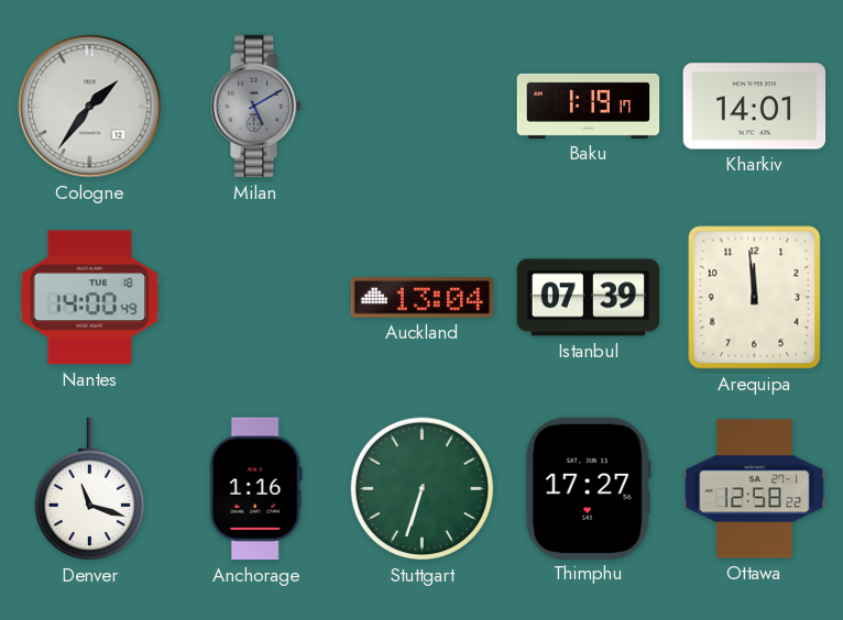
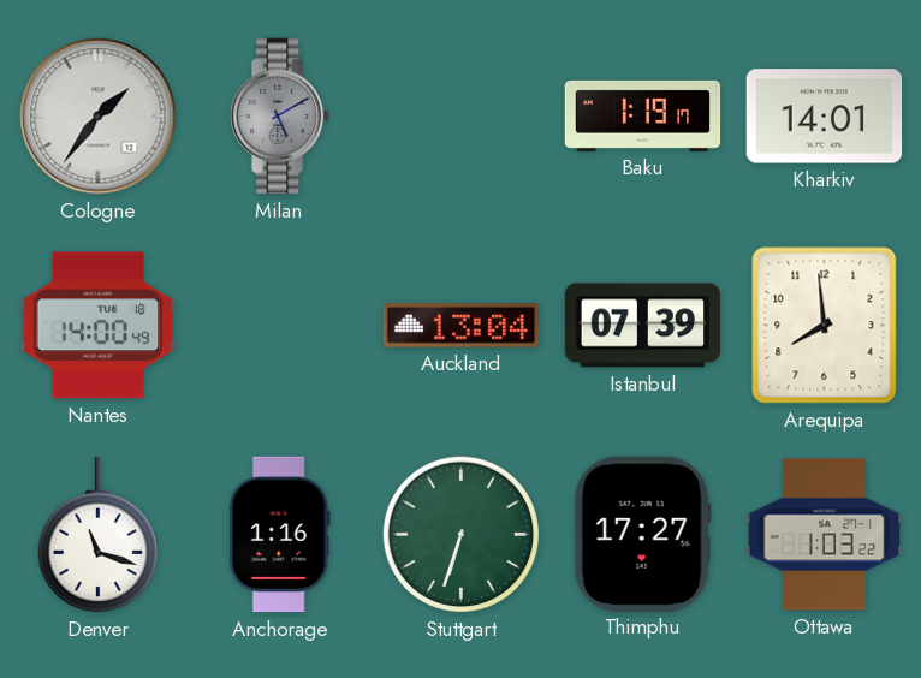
Arequipa: 11:59 -> 7:59
Ottawa: 12:58 -> 1:03
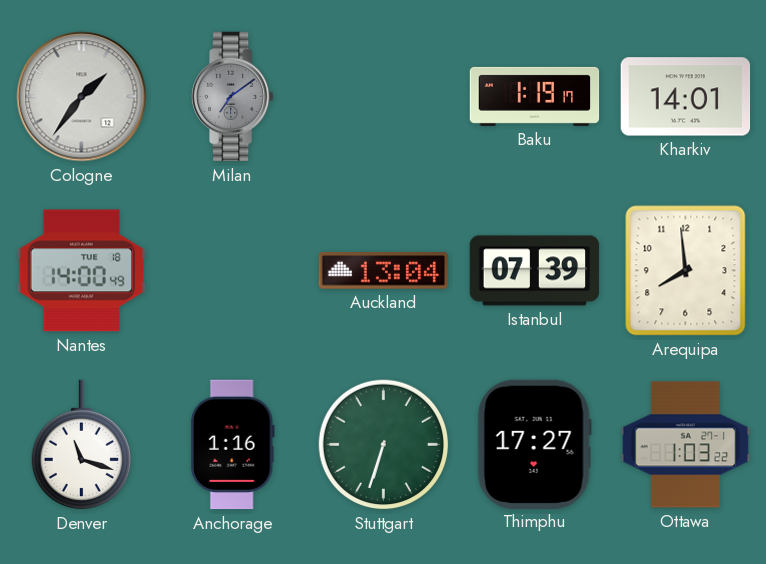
Milan: 5:10 -> 7:09
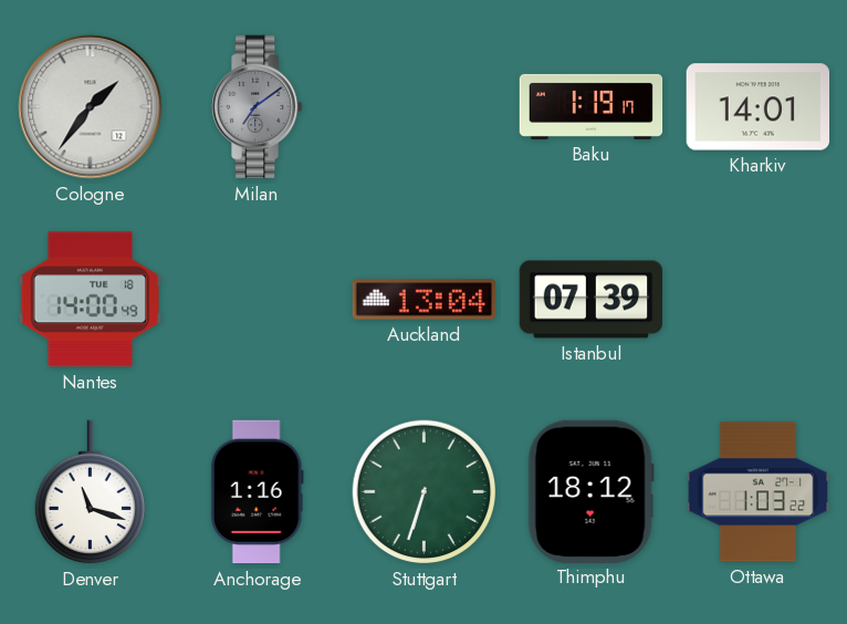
Arequipa: 7:59 -> none
Thimphu: 17:27 -> 18:12
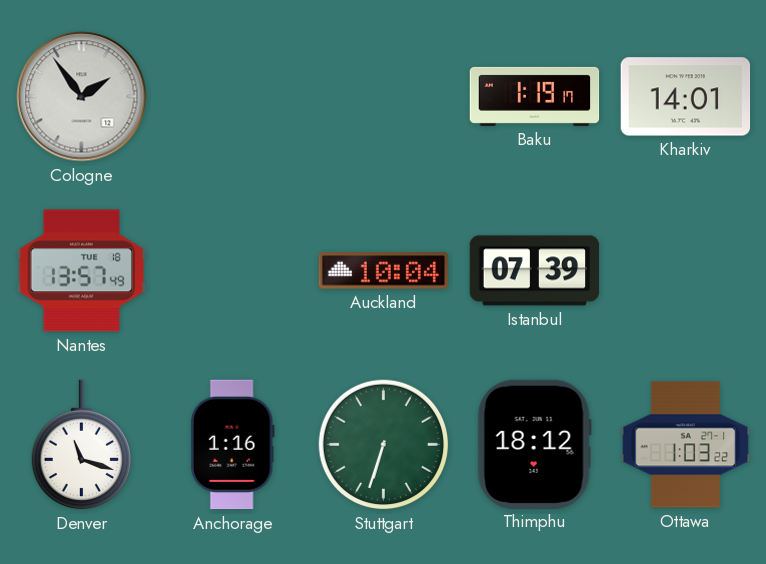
Cologne: 1:36 -> 1:54
Milan: 7:09 -> none
Nantes: 14:00 -> 13:57
Auckland: 13:04 -> 10:04
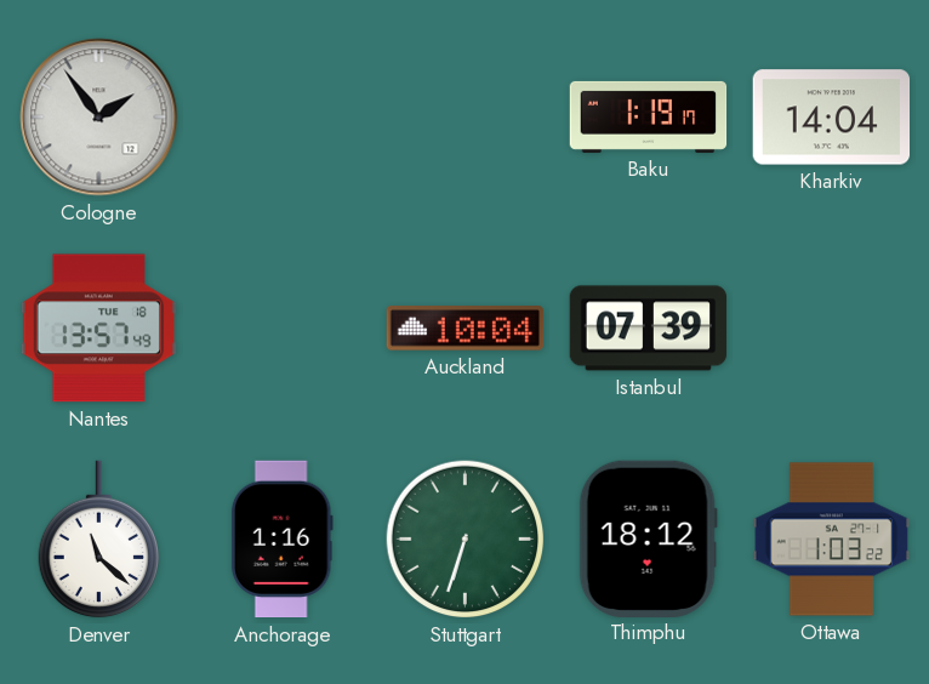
Kharkiv: 14:01 -> 14:04
Denver: 11:18 -> 11:22
